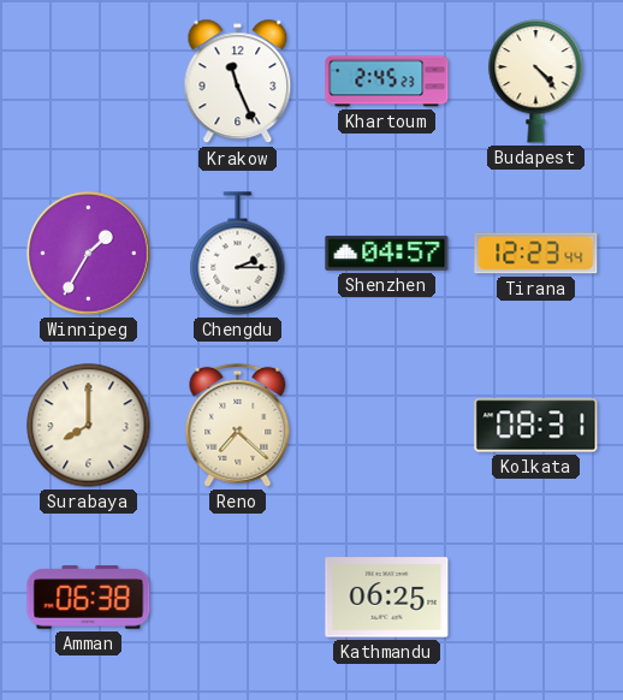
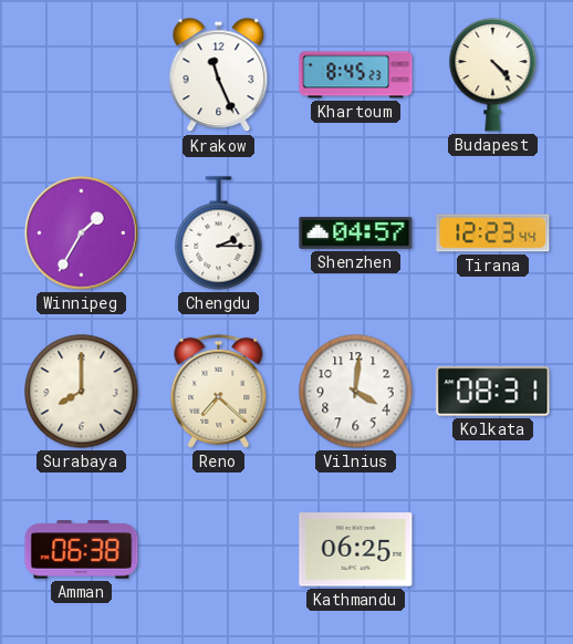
Khartoum: 2:45 -> 8:45
Vilnius: none -> 4:01
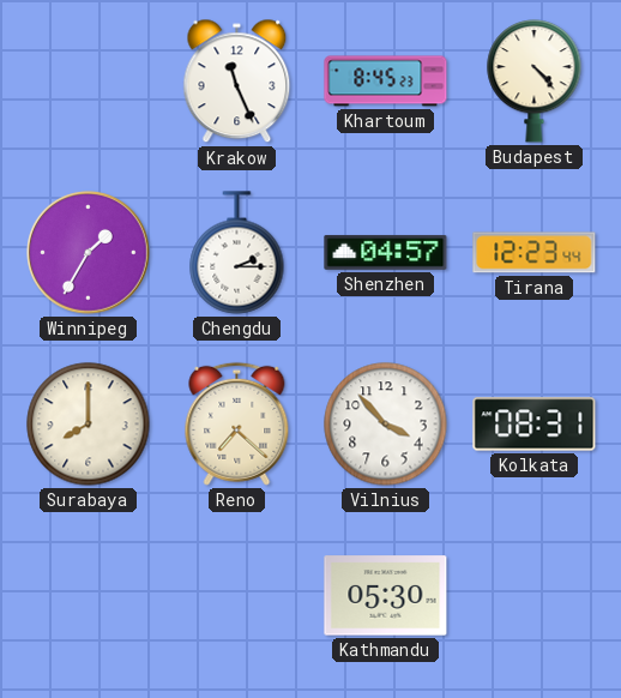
Vilnius: 4:01 -> 3:53
Amman: 06:38 -> none
Kathmandu: 06:25 -> 05:30
